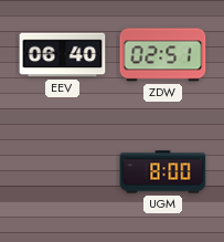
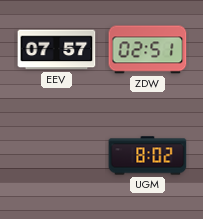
EEV: 06:40 -> 07:57
UGM: 8:00 -> 8:02
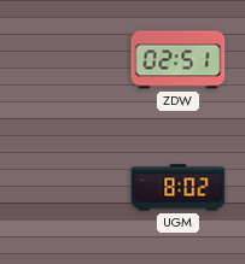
EEV: 07:57 -> none
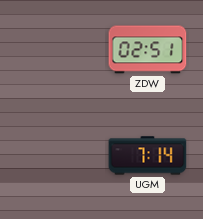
UGM: 8:02 -> 7:14
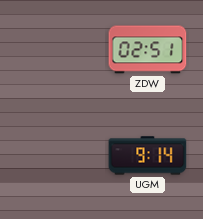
UGM: 7:14 -> 9:14
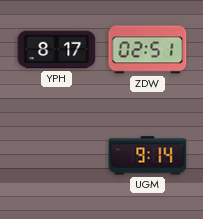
YPH: none -> 8:17
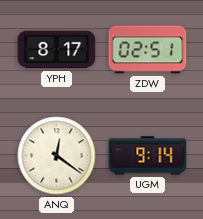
ANQ: none -> 12:21
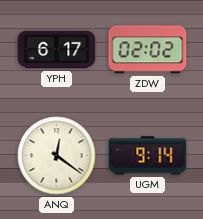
YPH: 8:17 -> 6:17
ZDW: 02:51 -> 02:02
